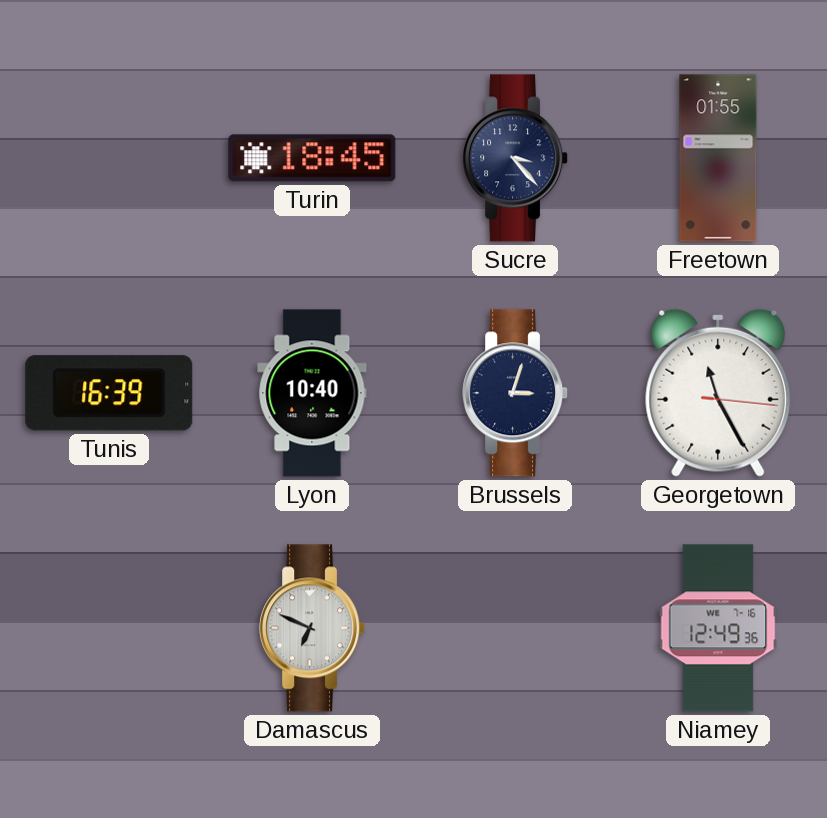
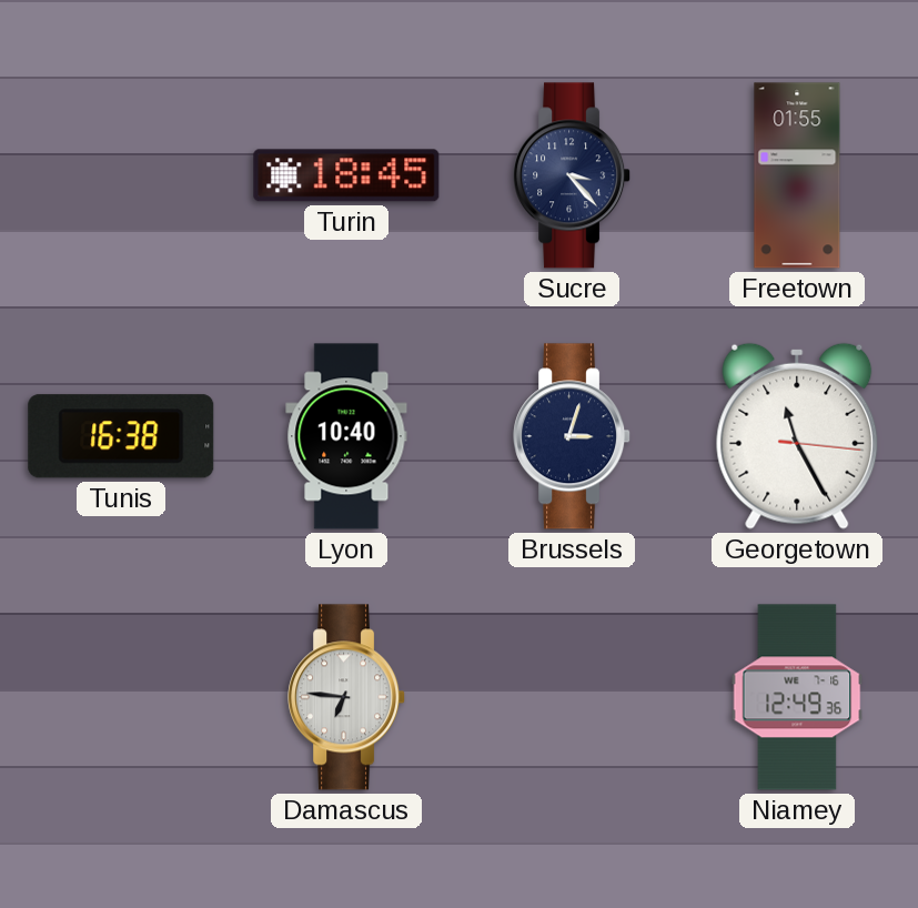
Tunis: 16:39 -> 16:38
Damascus: 6:49 -> 6:46
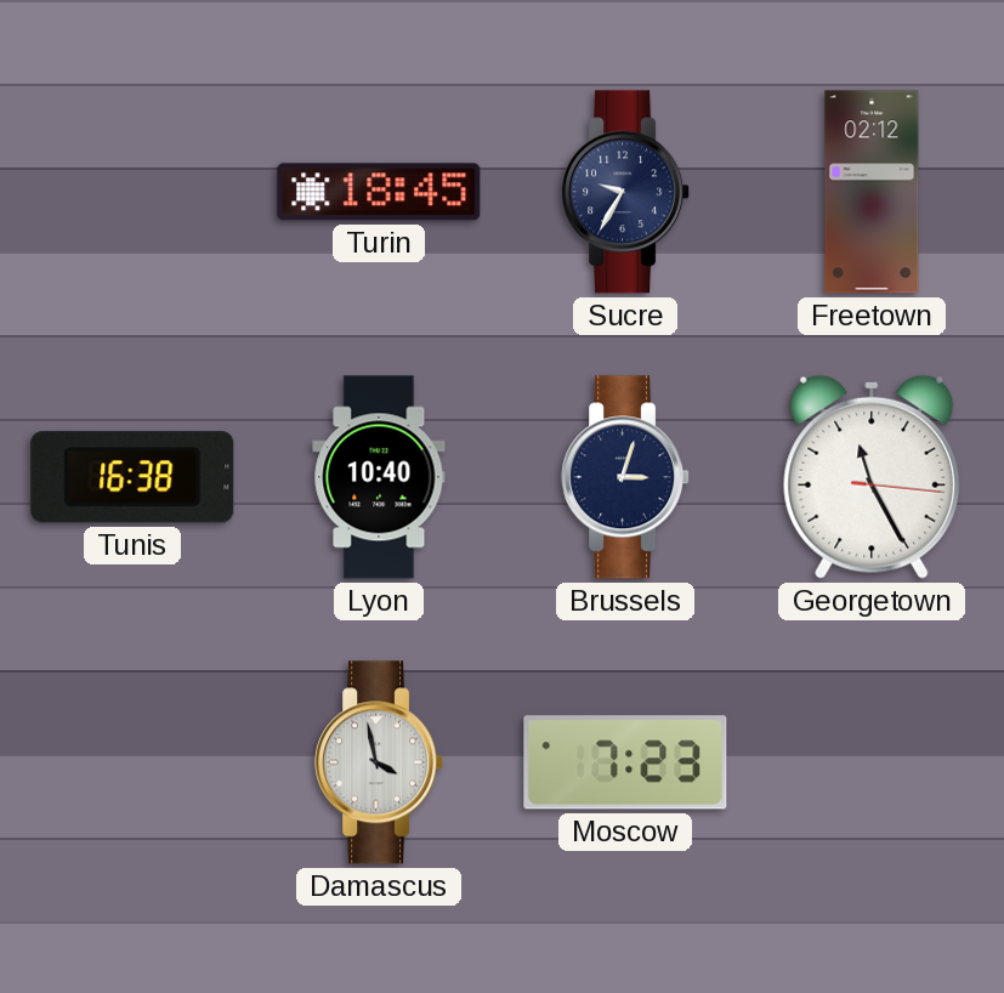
Sucre: 3:23 -> 9:35
Freetown: 01:55 -> 02:12
Damascus: 6:46 -> 3:58
Moscow: none -> 7:23
Niamey: 12:49 -> none
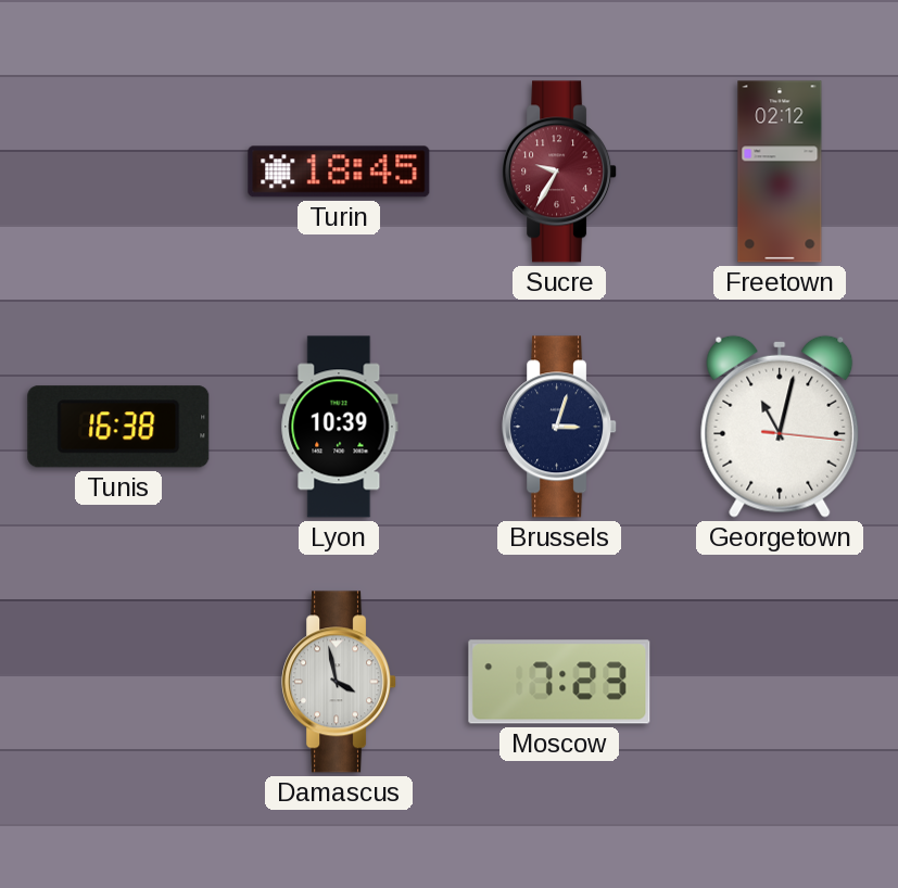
Sucre dial: navy -> burgundy
Lyon: 10:40 -> 10:39
Georgetown: 11:25 -> 11:02
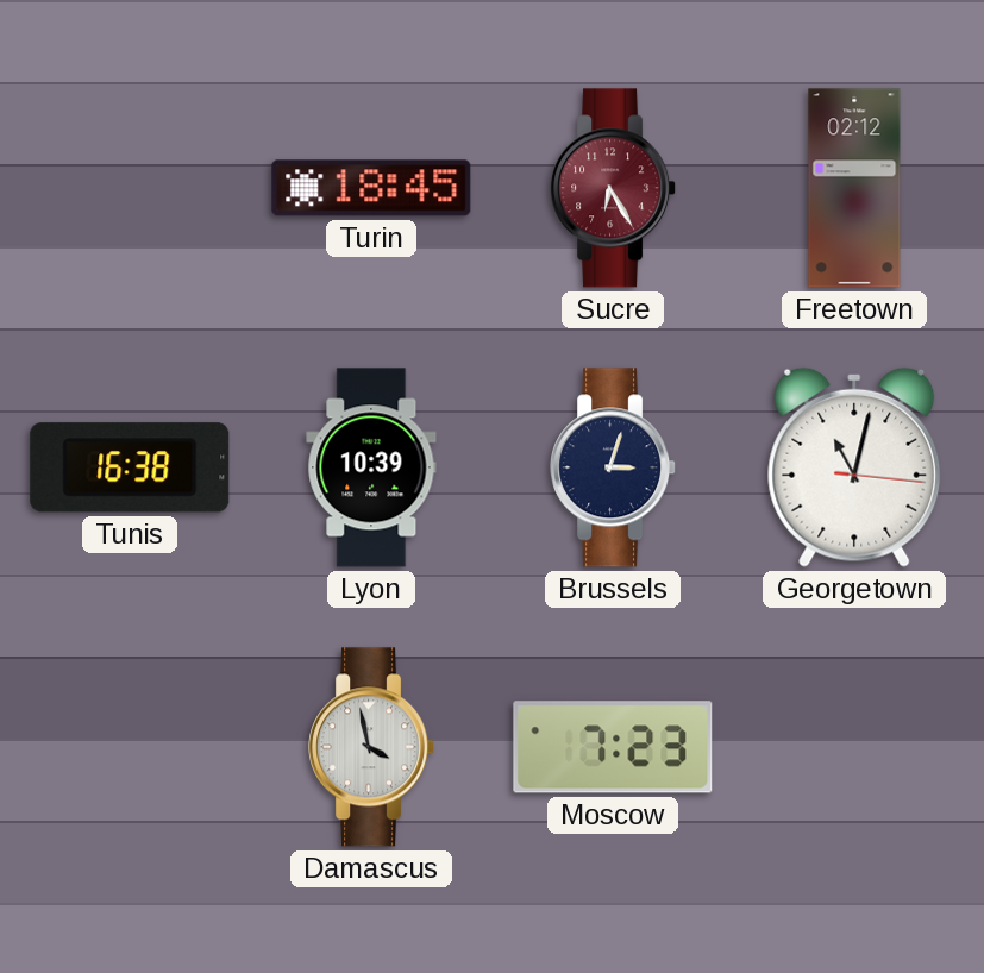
Sucre: 9:35 -> 6:25
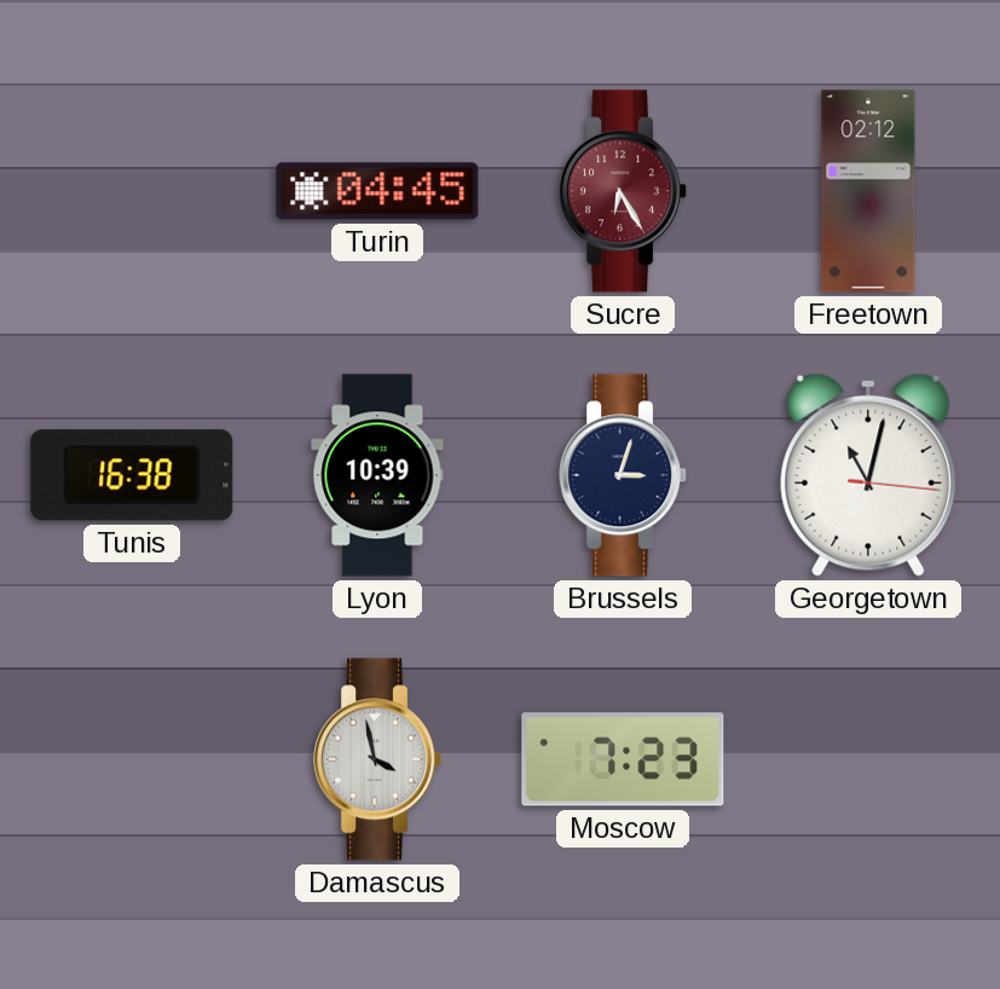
Turin: 18:45 -> 04:45
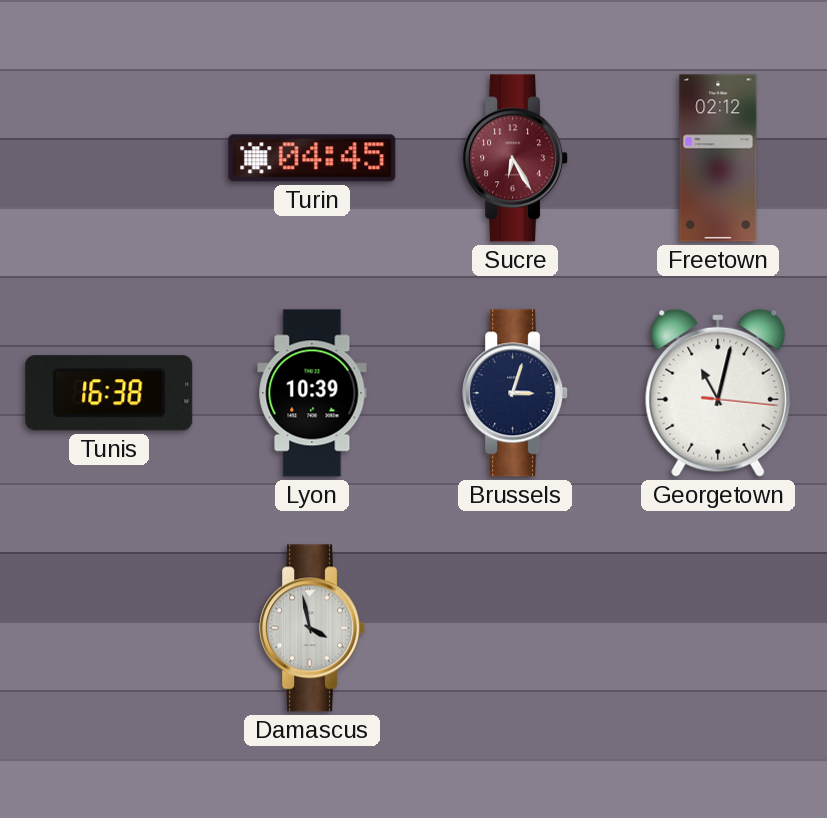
Moscow: 7:23 -> none
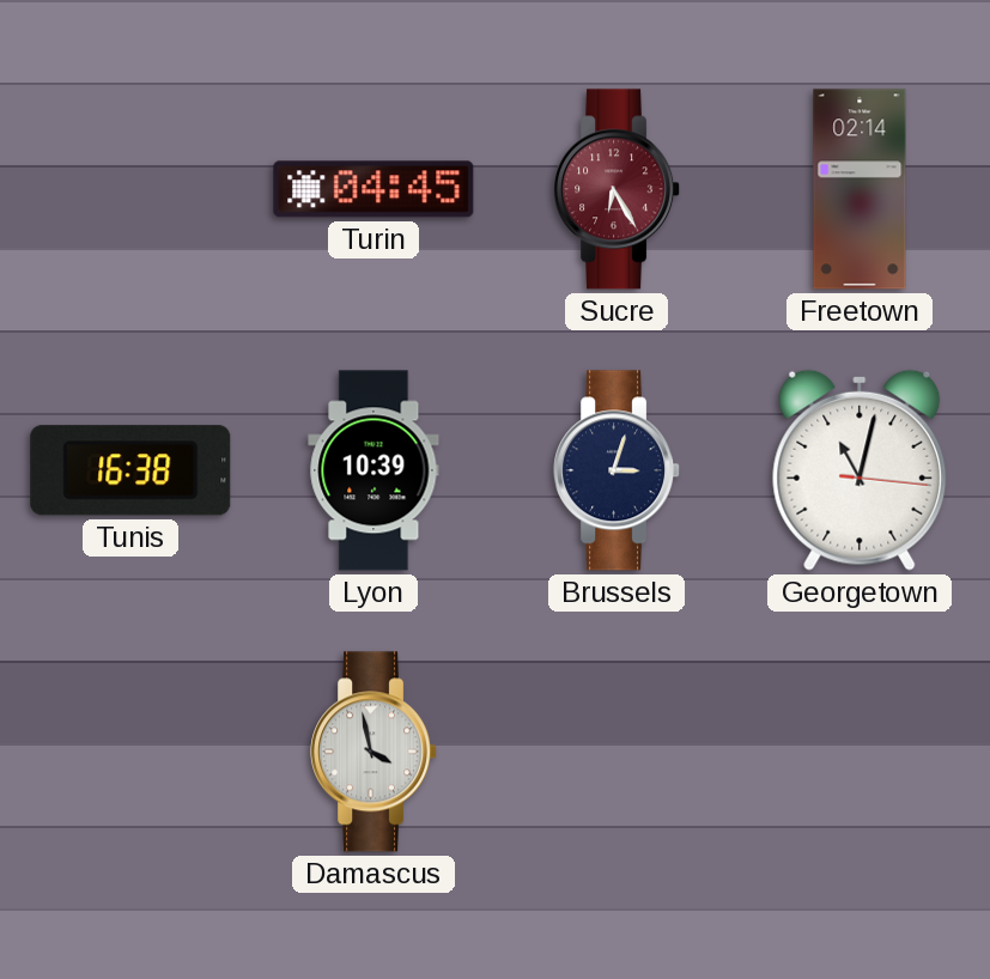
Freetown: 02:12 -> 02:14
